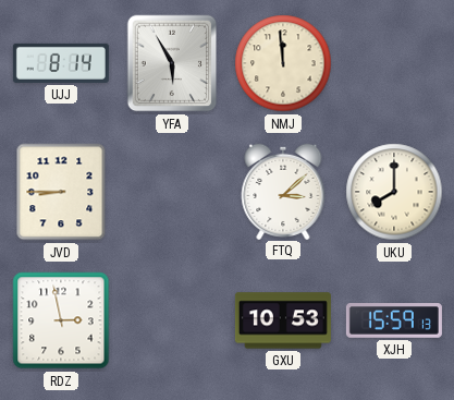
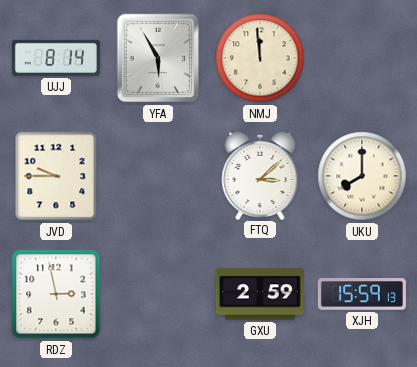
JVD: 8:45 -> 9:45
GXU: 10:53 -> 2:59
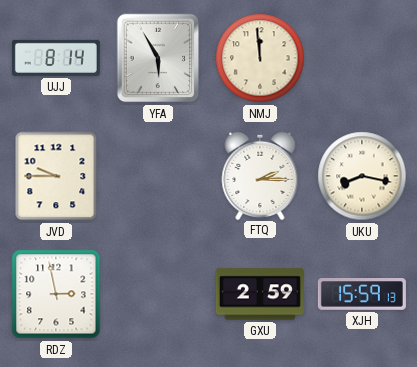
FTQ: 3:08 -> 2:15
UKU: 8:00 -> 8:17
